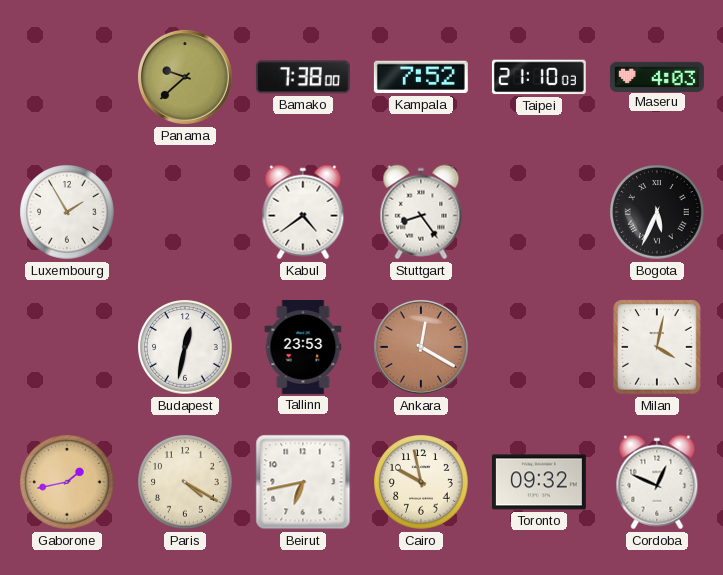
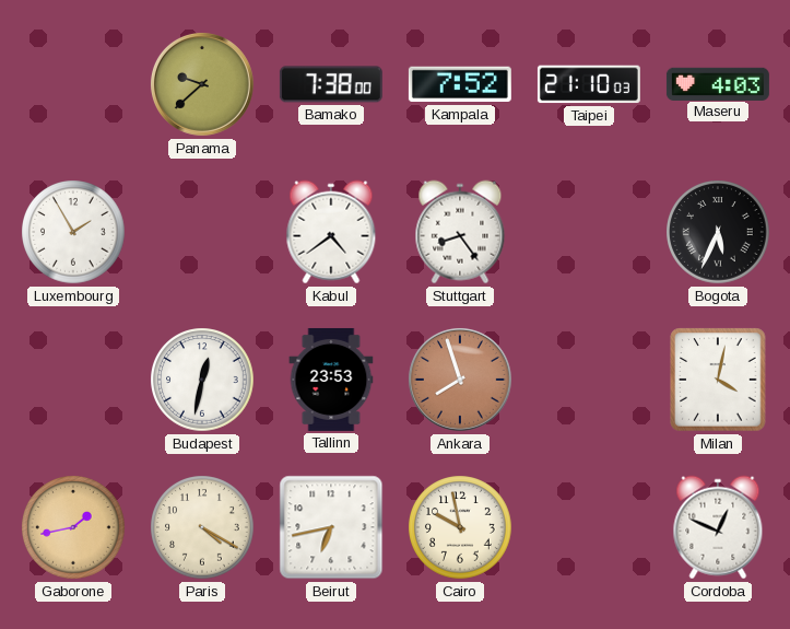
Ankara: 12:20 -> 7:57
Toronto: 09:32 -> none
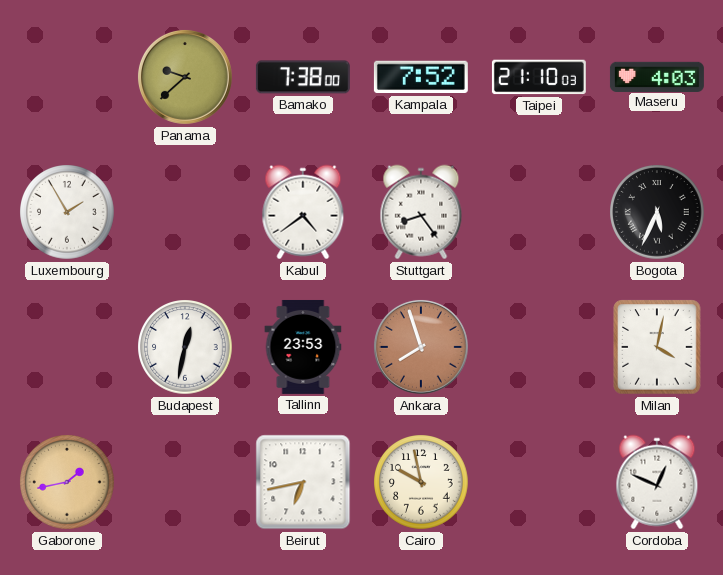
Paris: 4:20 -> none
